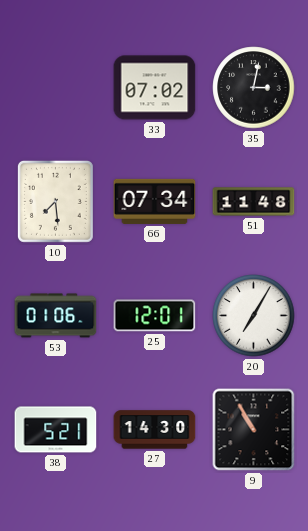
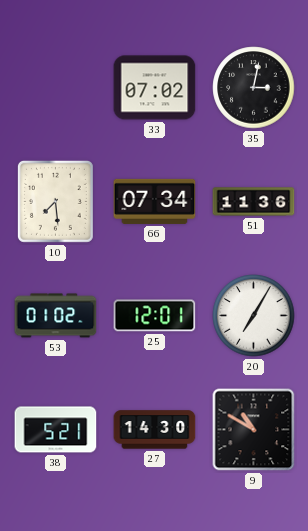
51: 11:48 -> 11:36
53: 01:06 -> 01:02
9: 10:55 -> 10:50
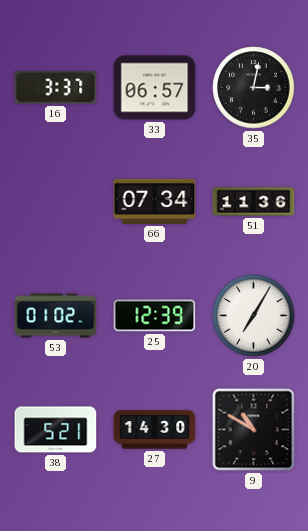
16: none -> 3:37
33: 07:02 -> 06:57
10: 7:29 -> none
25: 12:01 -> 12:39
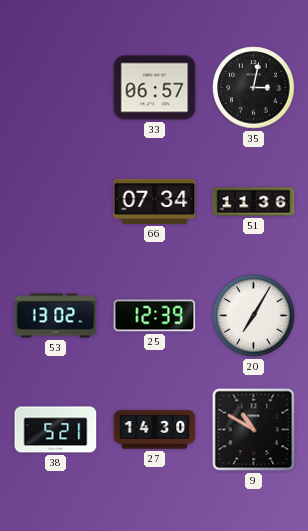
16: 3:37 -> none
53: 01:02 -> 13:02
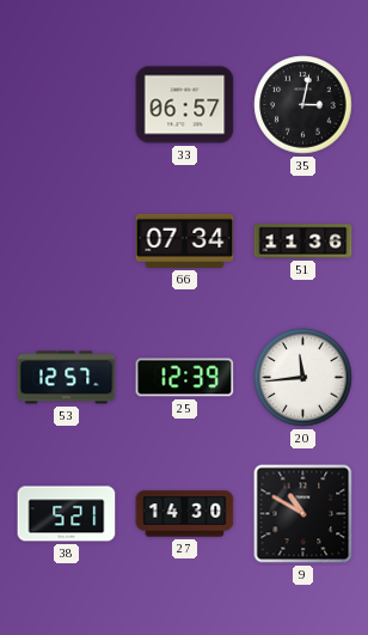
53: 13:02 -> 12:57
20: 7:05 -> 11:44
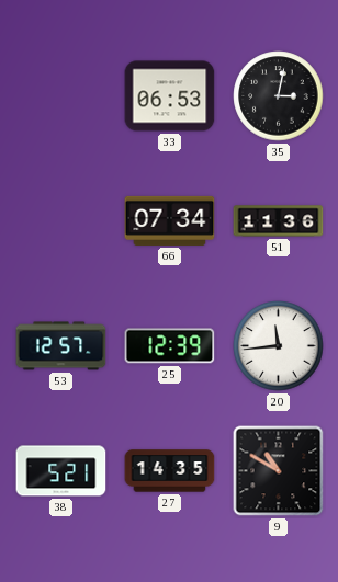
33: 06:57 -> 06:53
27: 14:30 -> 14:35
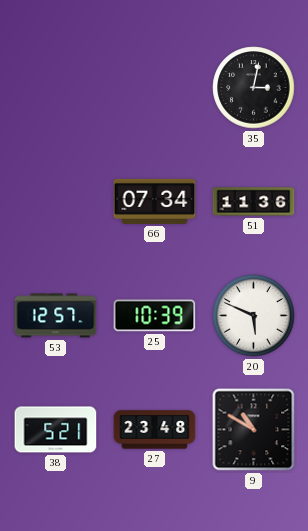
33: 06:53 -> none
25: 12:39 -> 10:39
20: 11:44 -> 5:49
27: 14:35 -> 23:48
